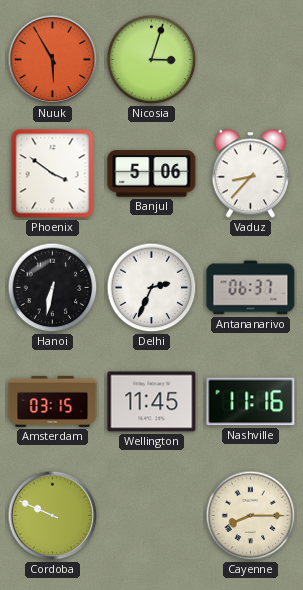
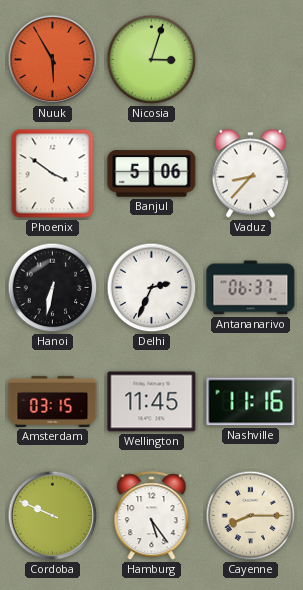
Hamburg: none -> 5:24
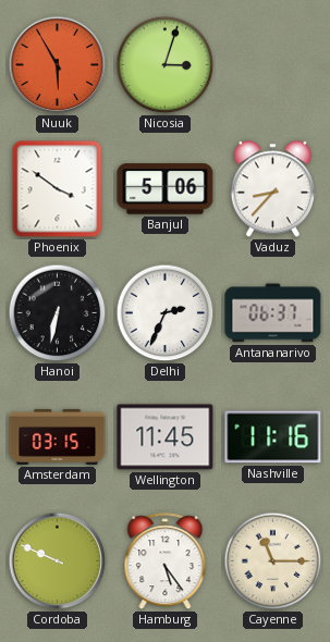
Cayenne: 8:15 -> 11:15
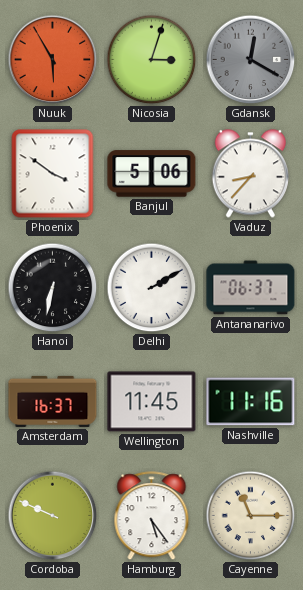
Gdansk: none -> 12:20
Delhi: 2:34 -> 2:10
Amsterdam: 03:15 -> 16:37
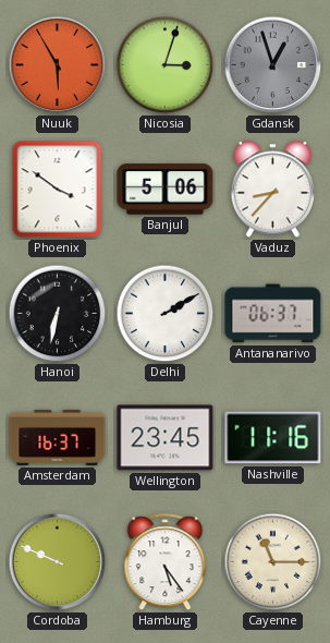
Gdansk: 12:20 -> 12:57
Wellington: 11:45 -> 23:45
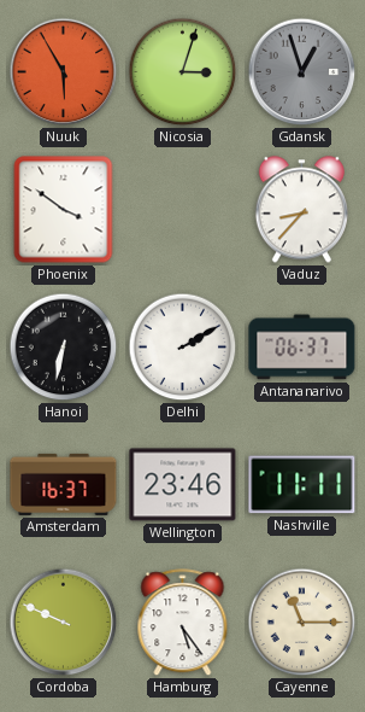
Banjul: 5:06 -> none
Wellington: 23:45 -> 23:46
Nashville: 11:16 -> 11:11
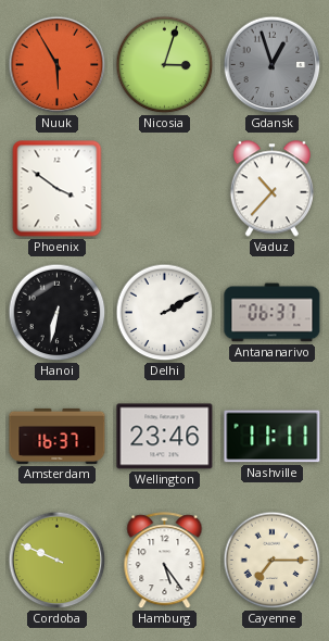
Vaduz: 8:37 -> 10:37
Cayenne: 11:15 -> 7:15
